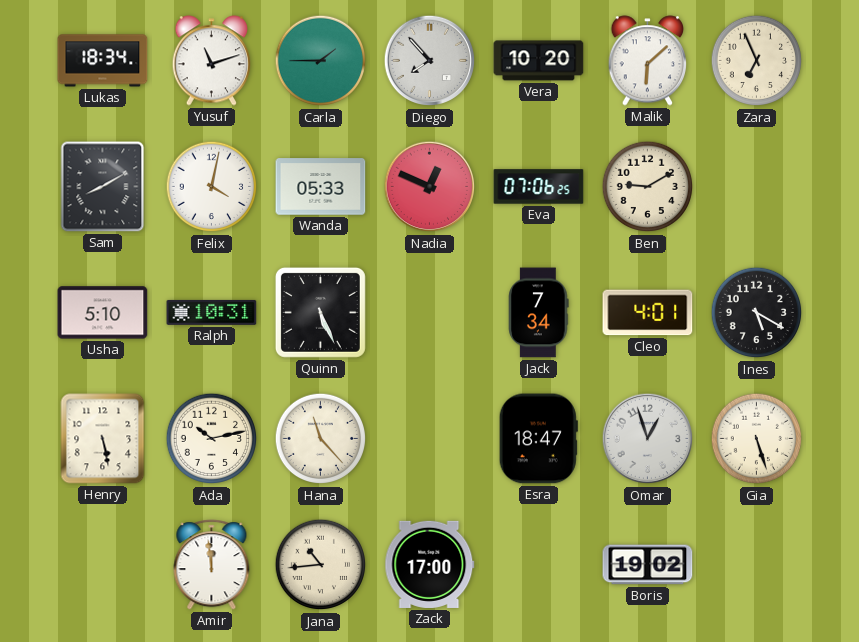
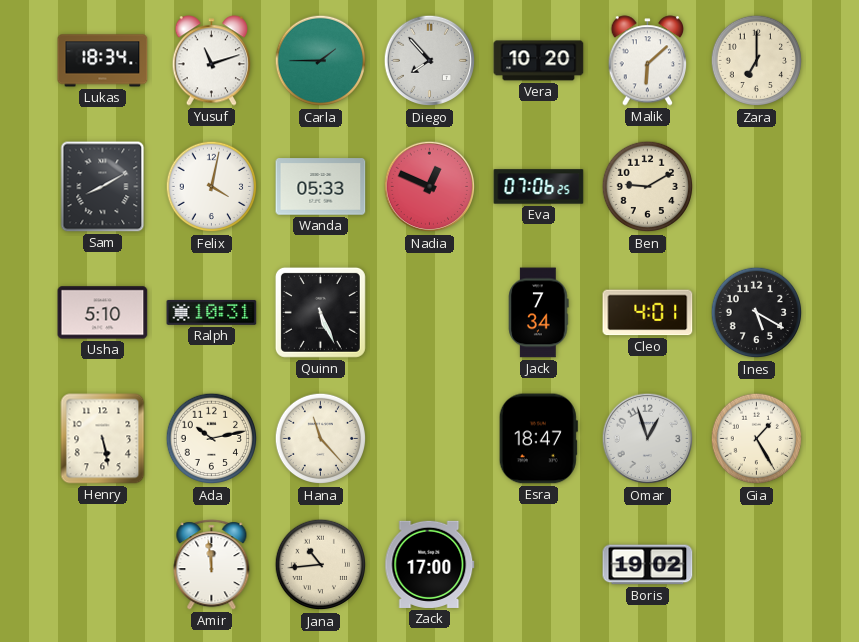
Zara: 6:56 -> 7:00
Gia: 5:27 -> 1:25
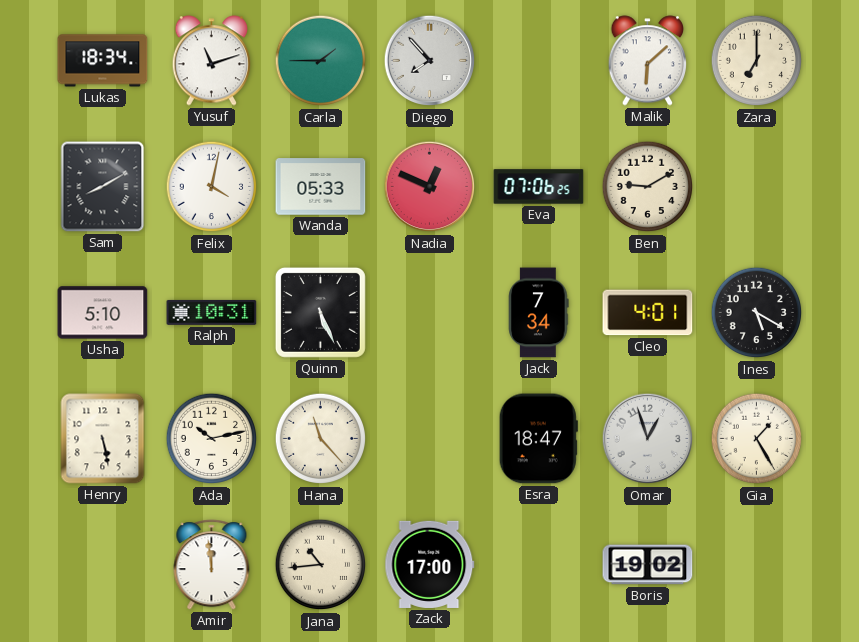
Vera: 10:20 -> none
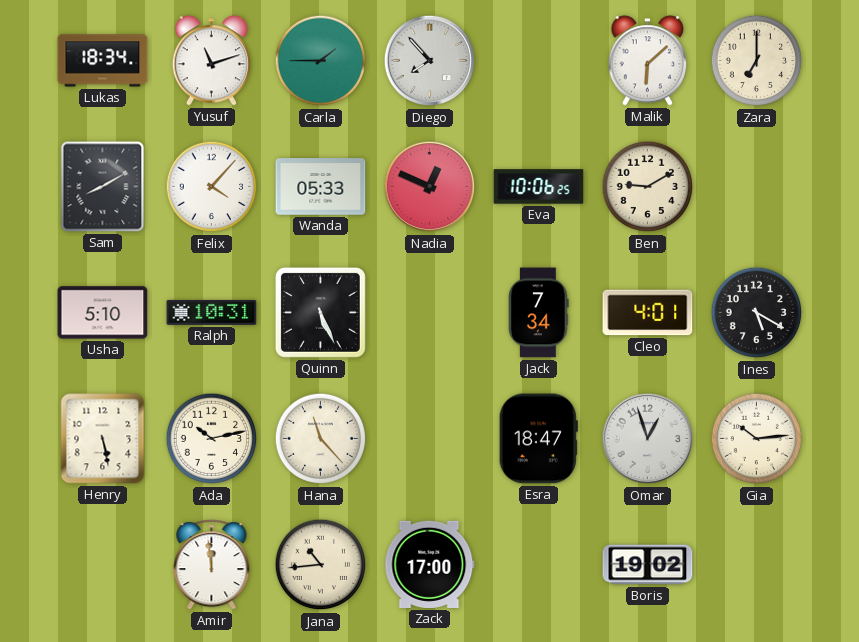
Felix: 4:02 -> 4:07
Eva: 07:06 -> 10:06
Gia: 1:25 -> 10:14
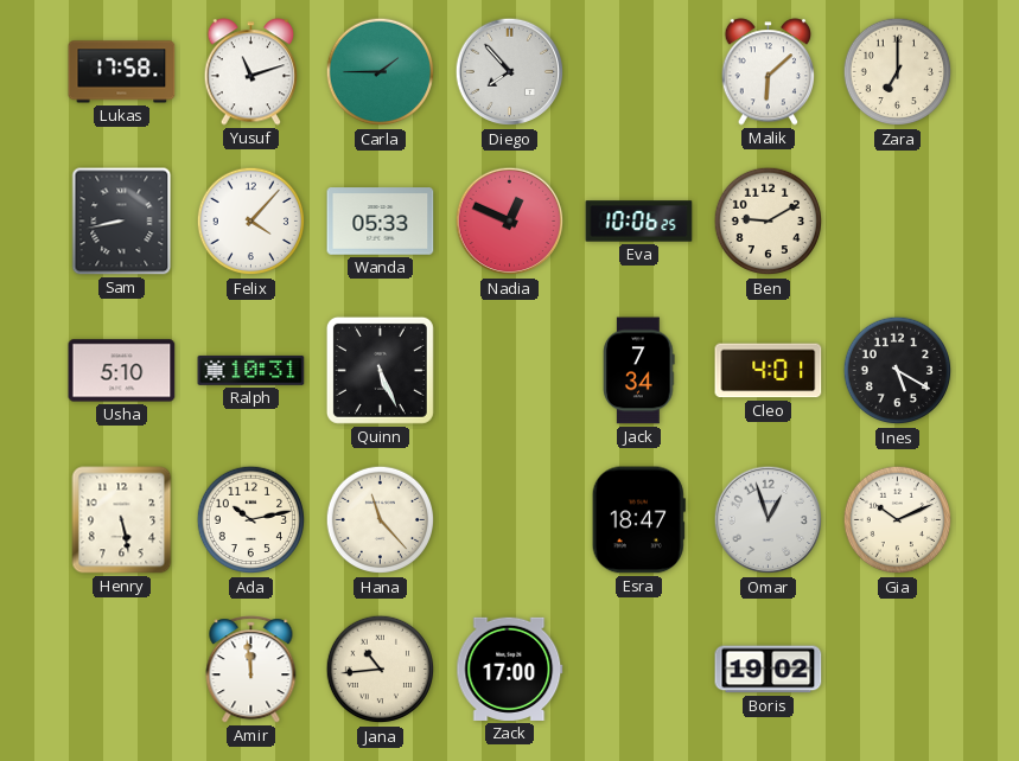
Lukas: 18:34 -> 17:58
Sam: 8:10 -> 8:43
Gia: 10:14 -> 10:11
